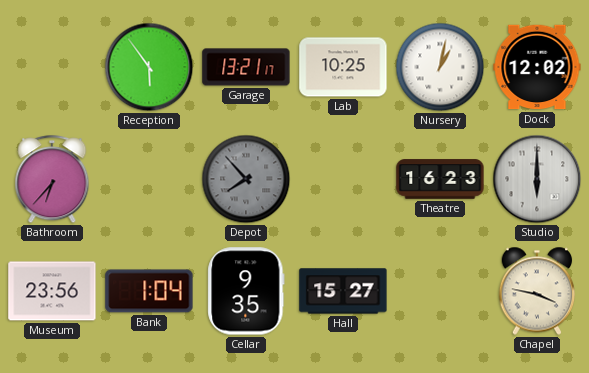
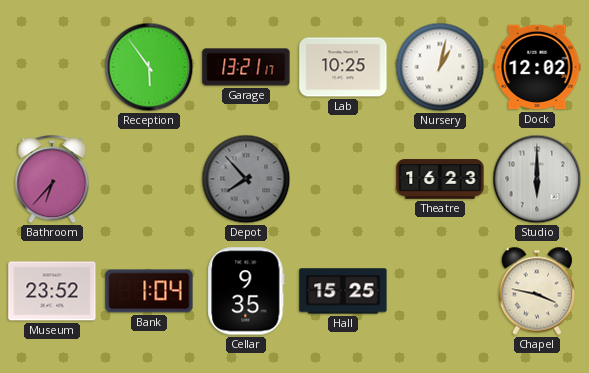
Museum: 23:56 -> 23:52
Hall: 15:27 -> 15:25
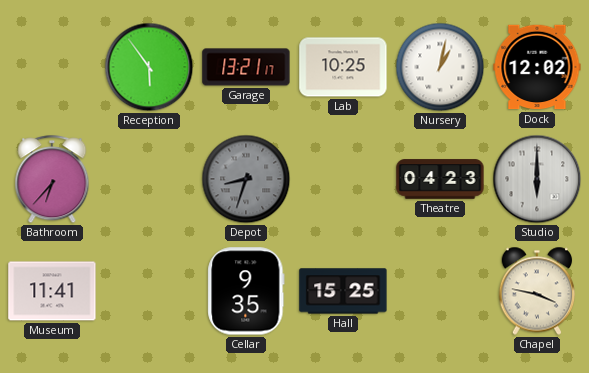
Depot: 7:53 -> 8:33
Theatre: 16:23 -> 04:23
Museum: 23:52 -> 11:41
Bank: 1:04 -> none
